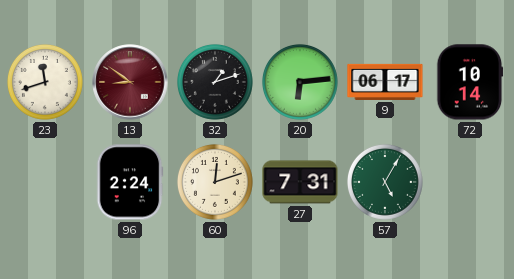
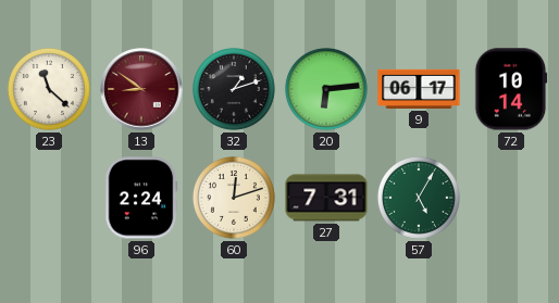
23: 11:42 -> 11:22
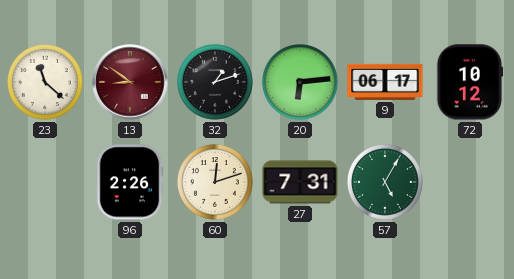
72: 10:14 -> 10:12
96: 2:24 -> 2:26
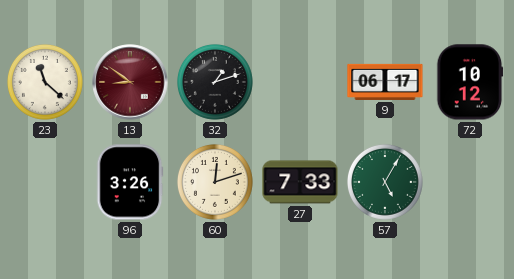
20: 6:14 -> none
96: 2:26 -> 3:26
27: 7:31 -> 7:33
